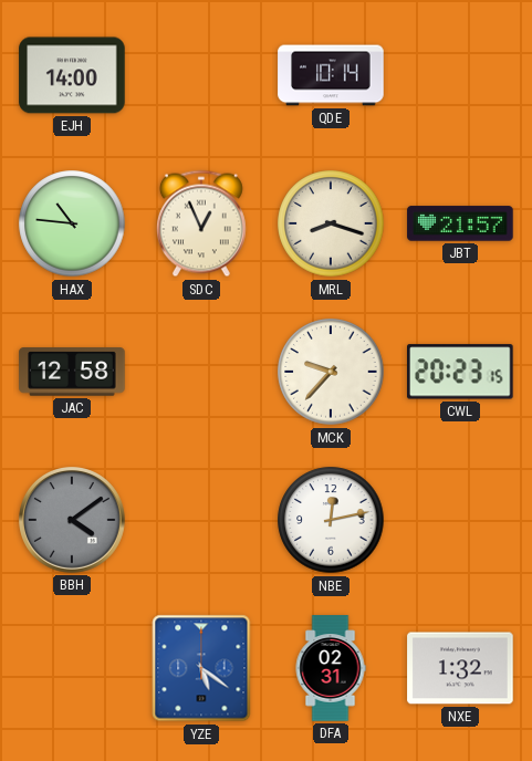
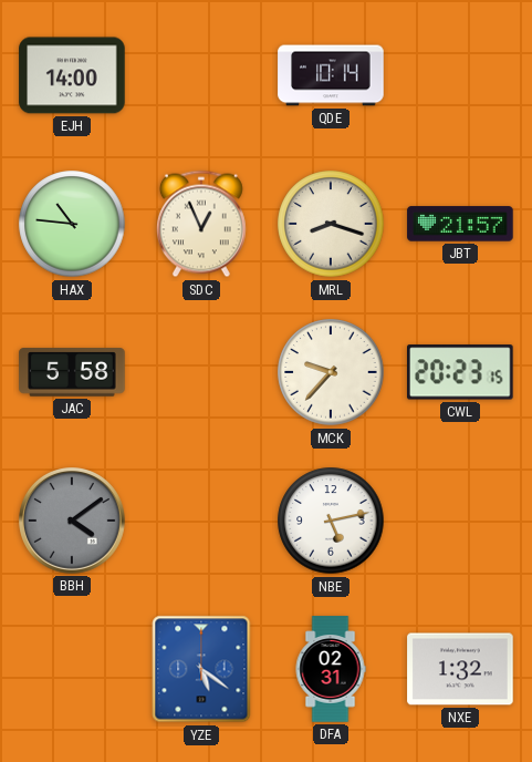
JAC: 12:58 -> 5:58
NBE: 12:13 -> 5:13
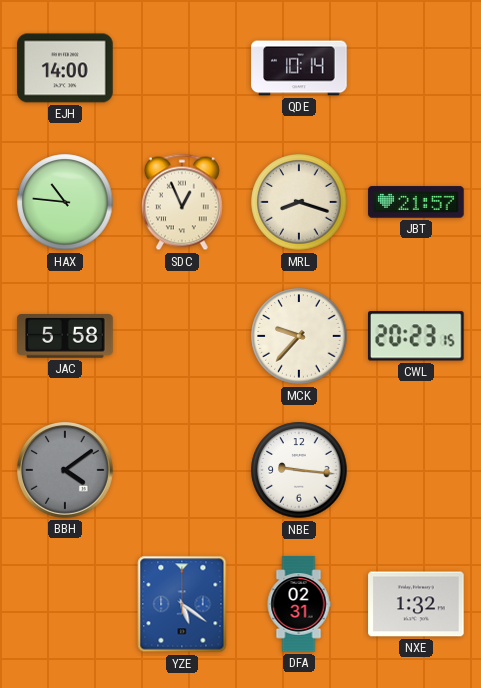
NBE: 5:13 -> 9:16
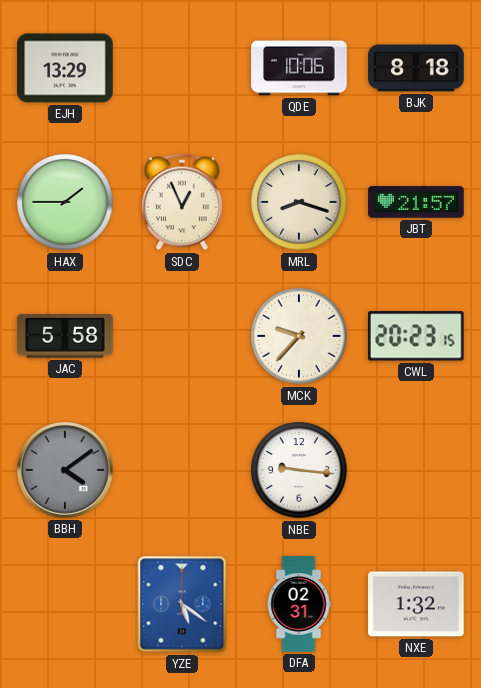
EJH: 14:00 -> 13:29
QDE: 10:14 -> 10:06
BJK: none -> 8:18
HAX: 10:46 -> 1:45
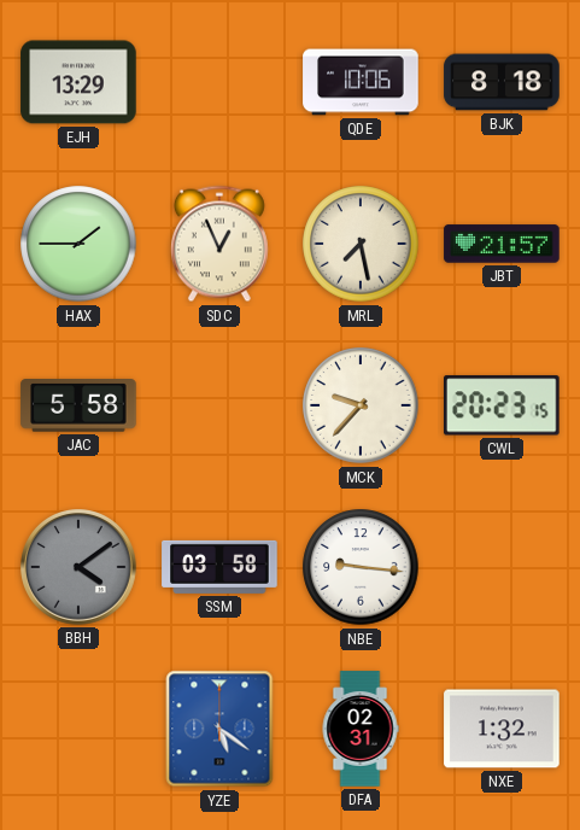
MRL: 8:18 -> 7:28
SSM: none -> 03:58
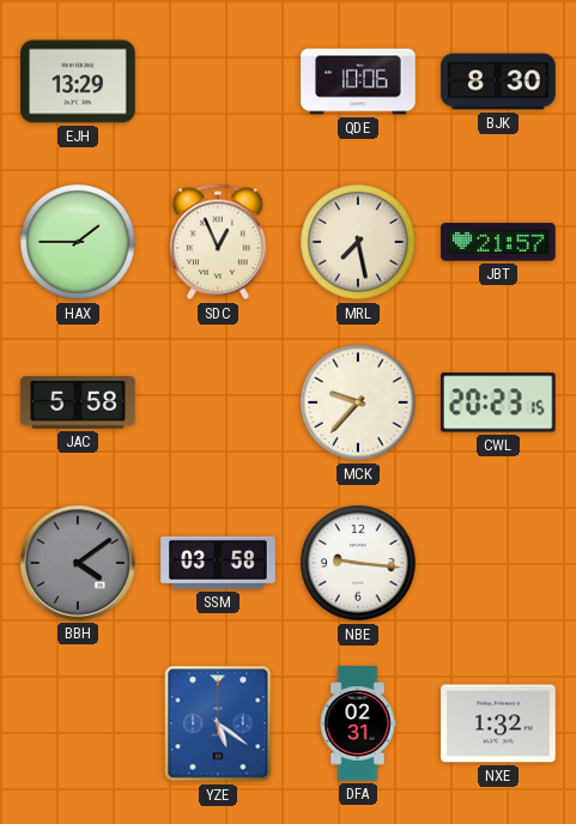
BJK: 8:18 -> 8:30
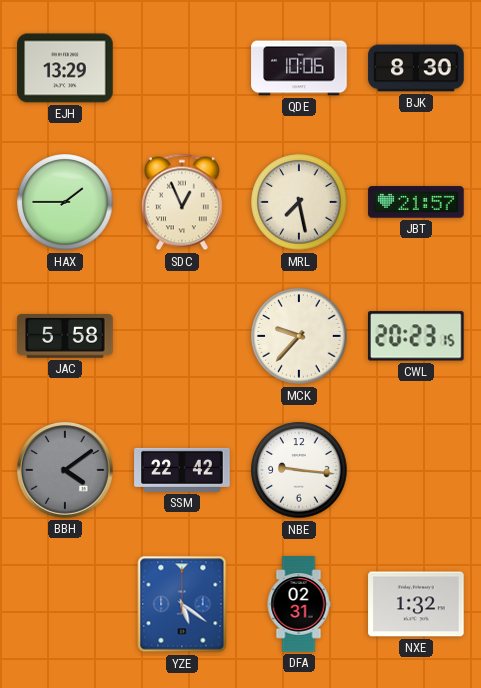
SSM: 03:58 -> 22:42
